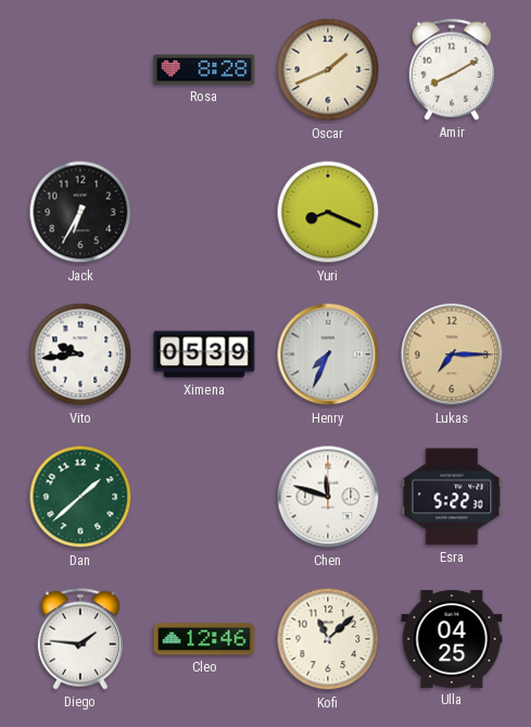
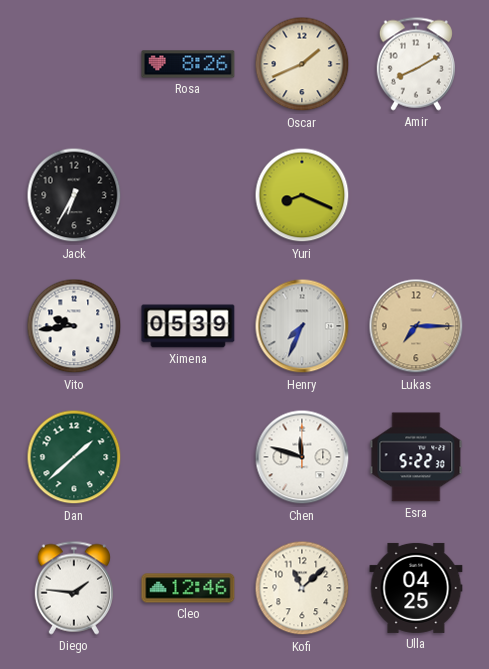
Rosa: 8:28 -> 8:26
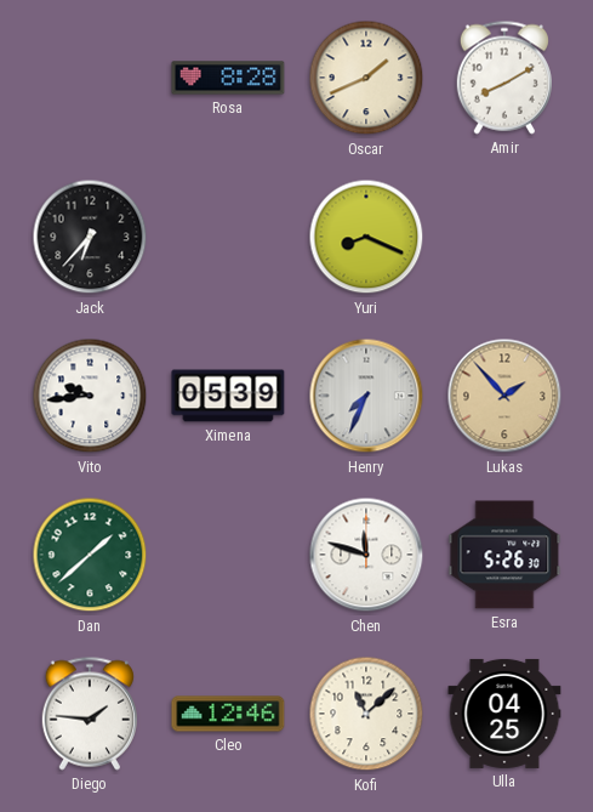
Rosa: 8:26 -> 8:28
Jack: 6:35 -> 6:37
Lukas: 7:15 -> 1:53
Esra: 5:22 -> 5:26
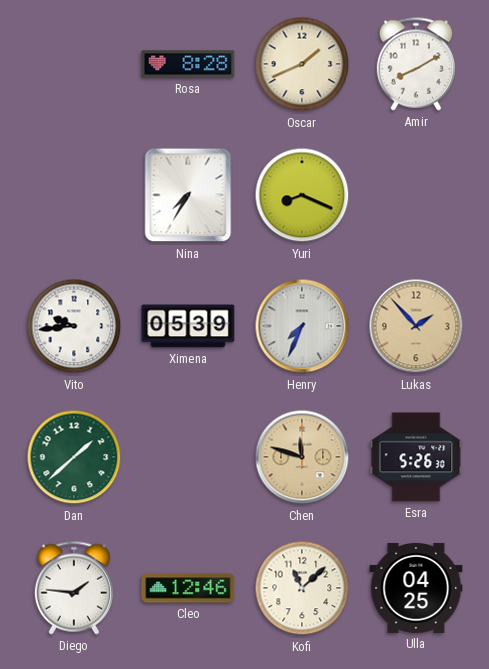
Jack: 6:37 -> none
Nina: none -> 7:35
Chen dial: white -> champagne
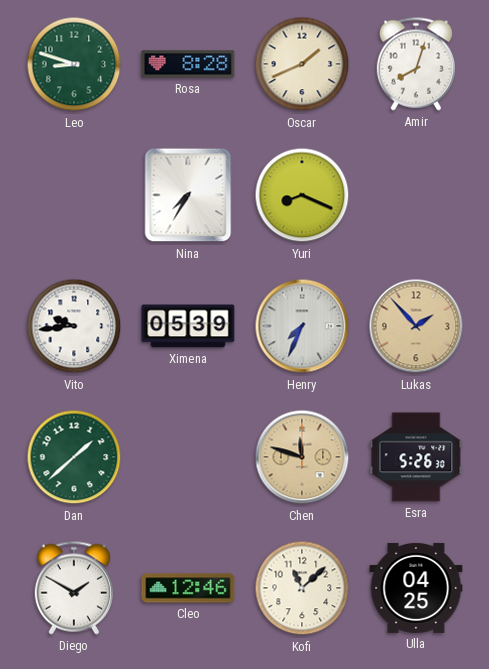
Leo: none -> 8:48
Amir: 8:10 -> 8:03
Diego: 1:46 -> 1:50
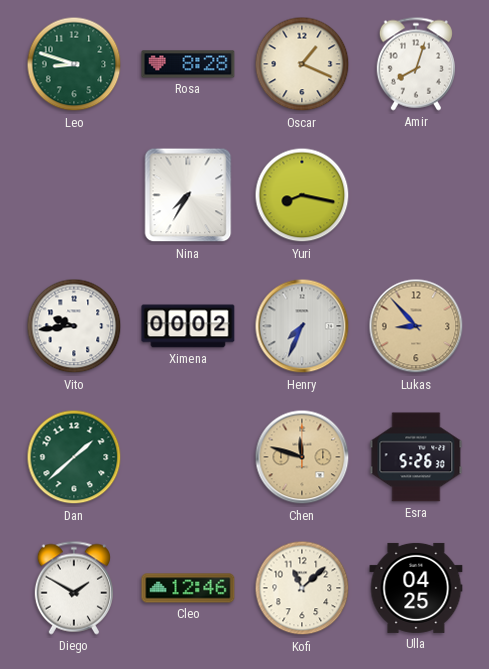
Oscar: 1:41 -> 1:19
Yuri: 8:19 -> 8:17
Ximena: 05:39 -> 00:02
Lukas: 1:53 -> 8:53
